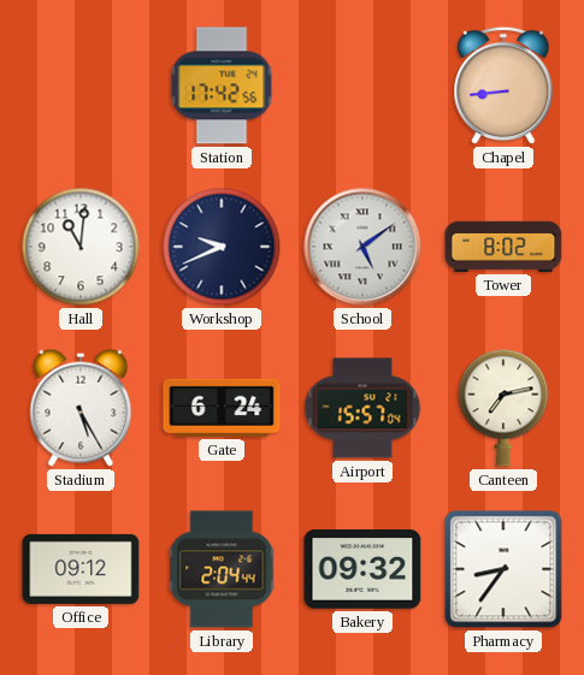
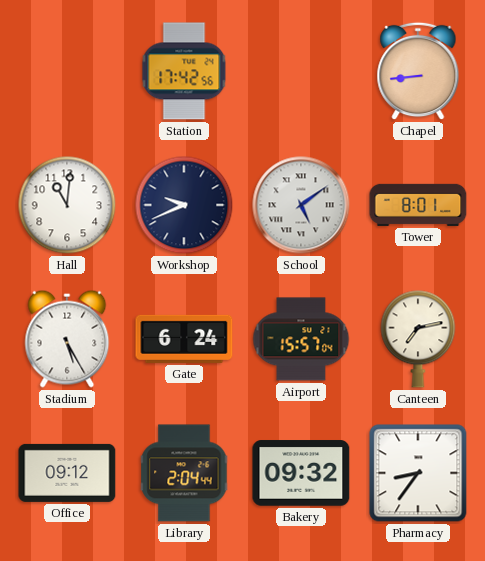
Tower: 8:02 -> 8:01
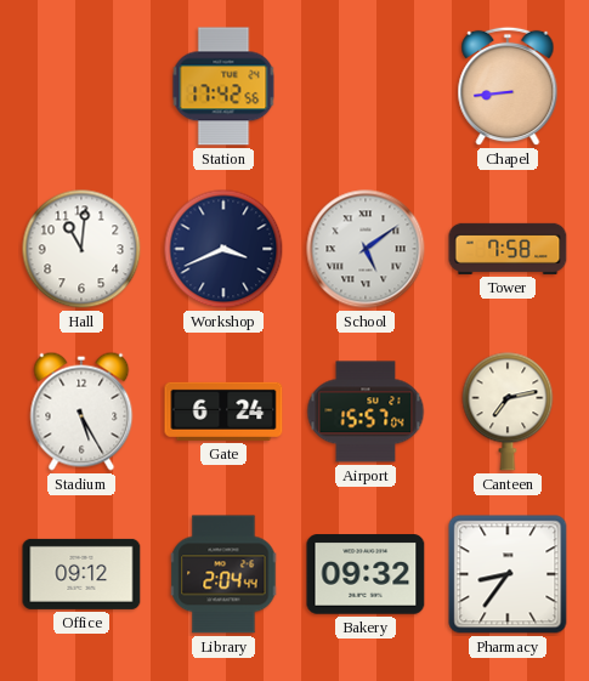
Workshop: 9:41 -> 3:41
Tower: 8:01 -> 7:58
